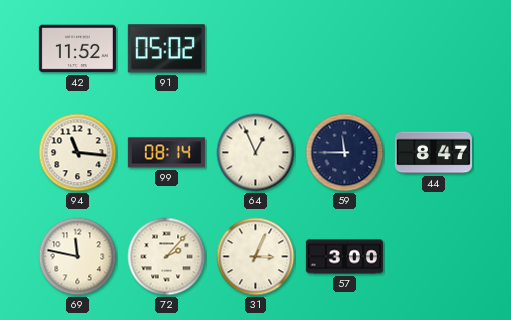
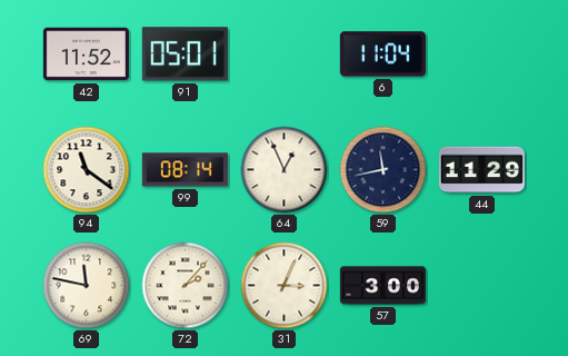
91: 05:02 -> 05:01
6: none -> 11:04
94: 11:16 -> 11:21
59: 11:45 -> 11:43
44: 8:47 -> 11:29
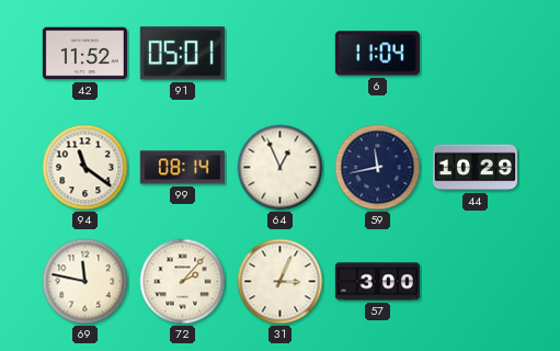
44: 11:29 -> 10:29
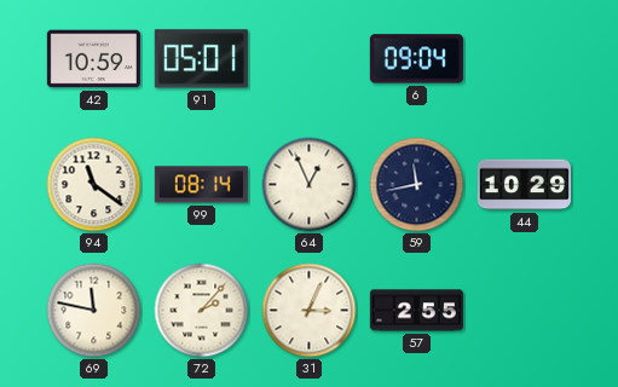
42: 11:52 -> 10:59
6: 11:04 -> 09:04
57: 3:00 -> 2:55
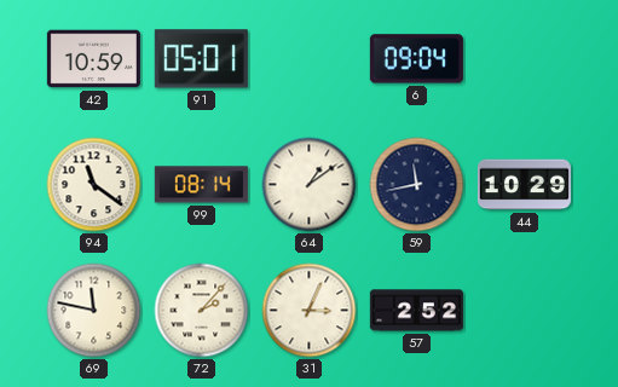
64: 12:56 -> 1:09
57: 2:55 -> 2:52
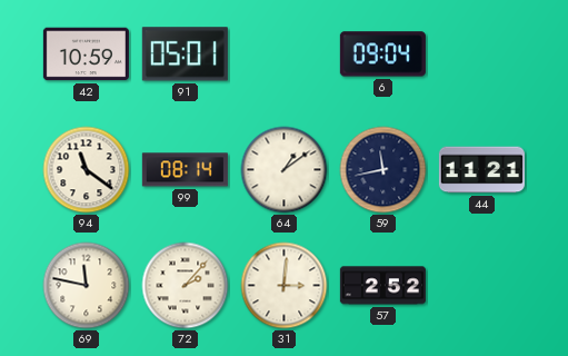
44: 10:29 -> 11:21
31: 3:04 -> 3:01
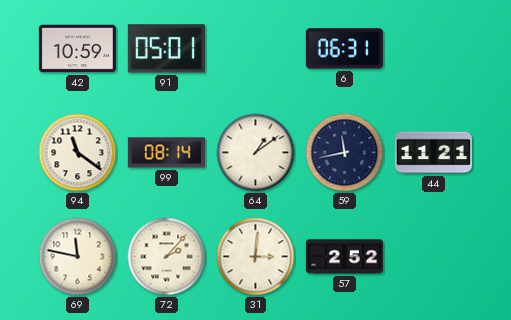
6: 09:04 -> 06:31
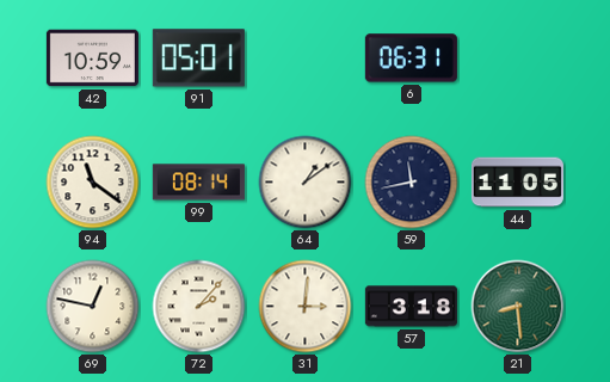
44: 11:21 -> 11:05
69: 11:47 -> 12:47
57: 2:52 -> 3:18
21: none -> 8:29
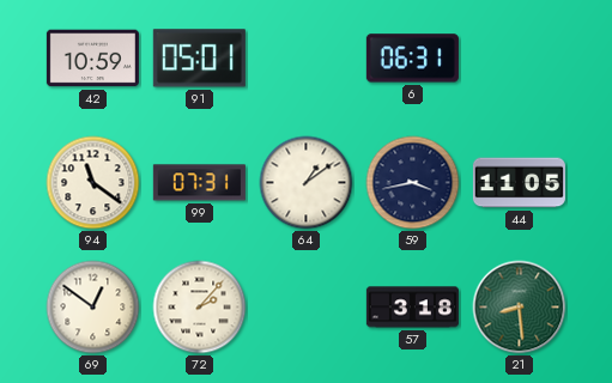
99: 08:14 -> 07:31
59: 11:43 -> 3:43
69: 12:47 -> 12:51
31: 3:01 -> none
